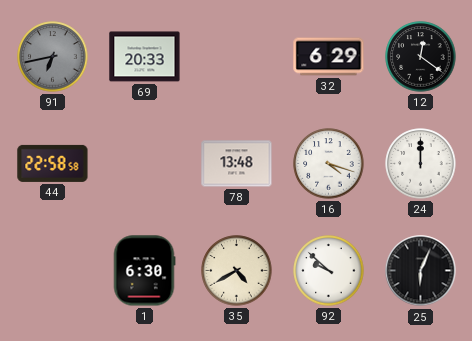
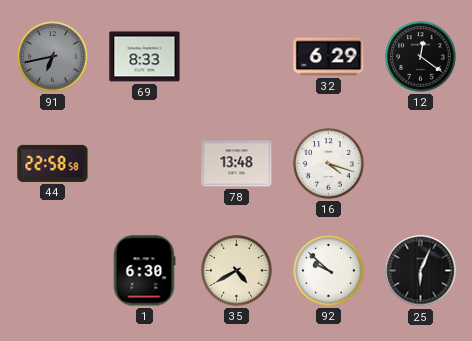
69: 20:33 -> 8:33
24: 12:00 -> none
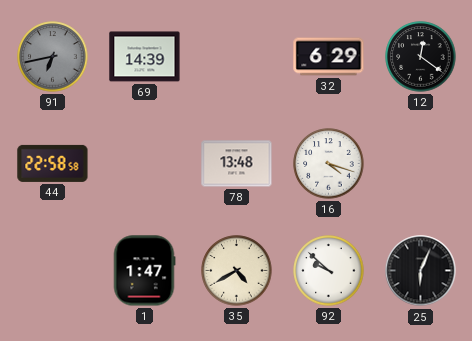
69: 8:33 -> 14:39
1: 6:30 -> 1:47
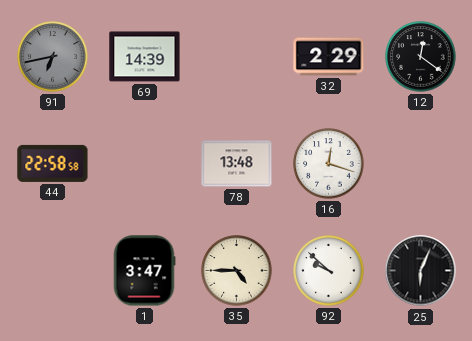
32: 6:29 -> 2:29
16: 4:18 -> 12:18
1: 1:47 -> 3:47
35: 4:40 -> 4:45
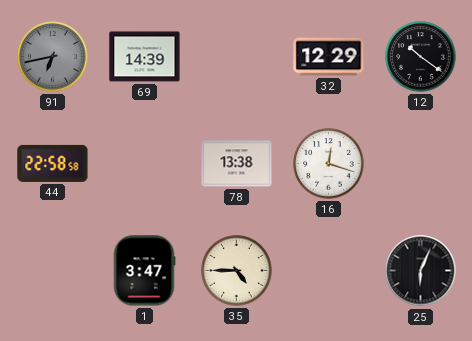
32: 2:29 -> 12:29
12: 12:21 -> 10:21
78: 13:48 -> 13:38
92: 9:52 -> none
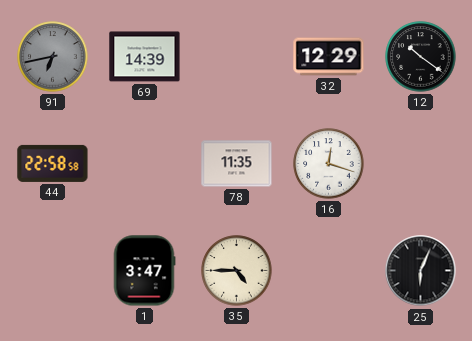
78: 13:38 -> 11:35
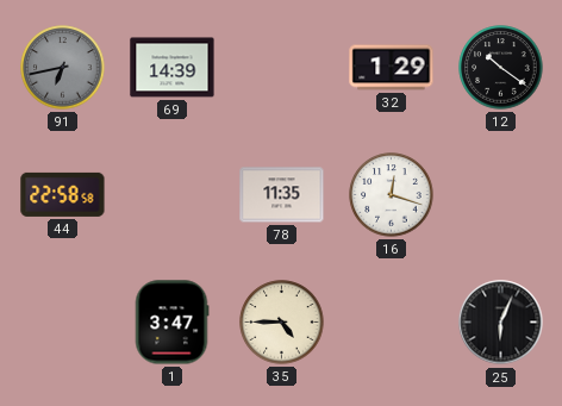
32: 12:29 -> 1:29
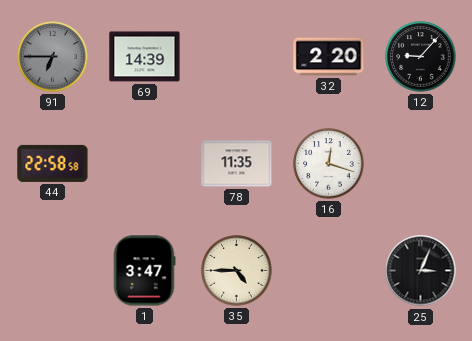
91: 6:43 -> 6:45
32: 1:29 -> 2:20
12: 10:21 -> 9:07
25: 6:04 -> 3:04
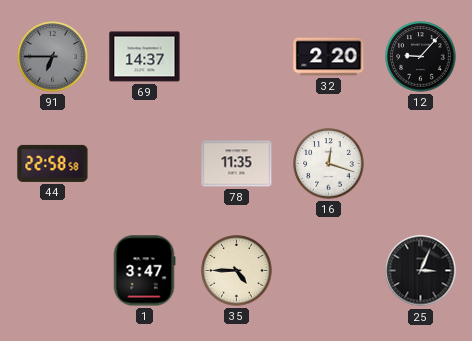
69: 14:39 -> 14:37
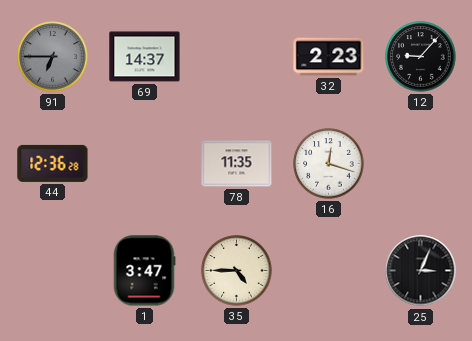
32: 2:20 -> 2:23
44: 22:58 -> 12:36
